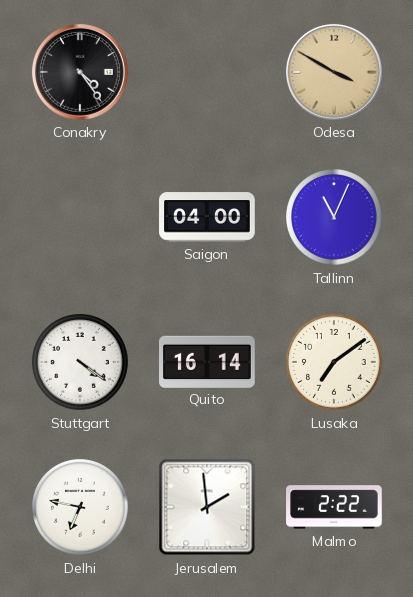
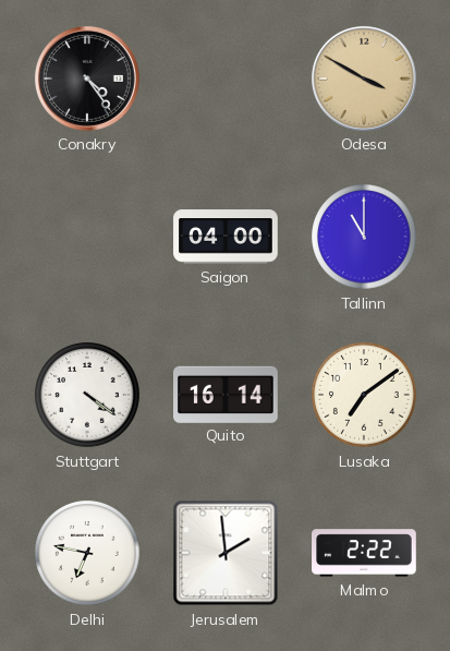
Tallinn: 11:04 -> 11:00
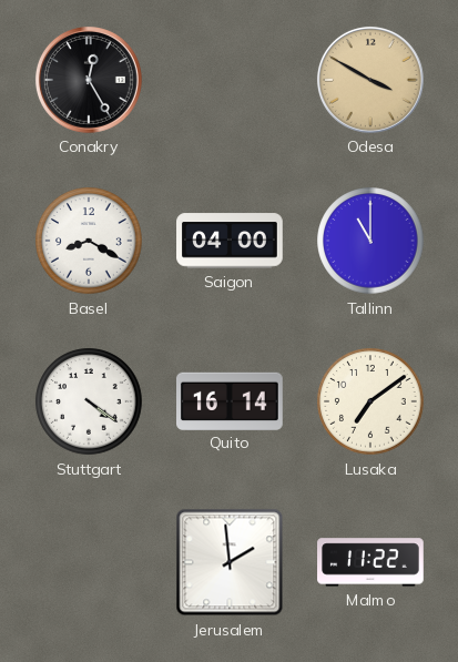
Conakry: 4:24 -> 12:25
Basel: none -> 8:20
Delhi: 6:47 -> none
Malmo: 2:22 -> 11:22
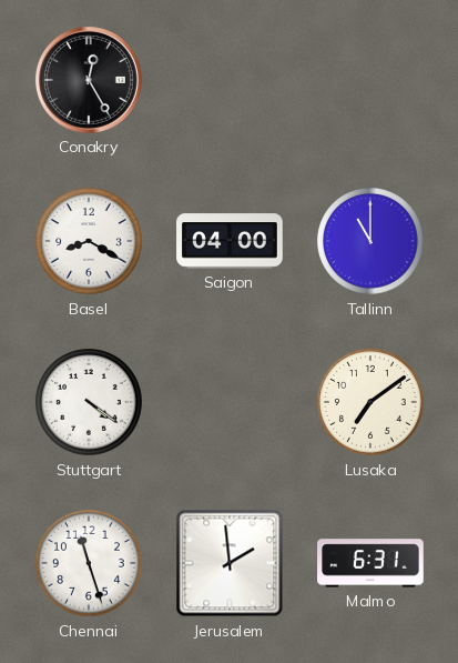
Odesa: 3:50 -> none
Quito: 16:14 -> none
Chennai: none -> 11:27
Malmo: 11:22 -> 6:31
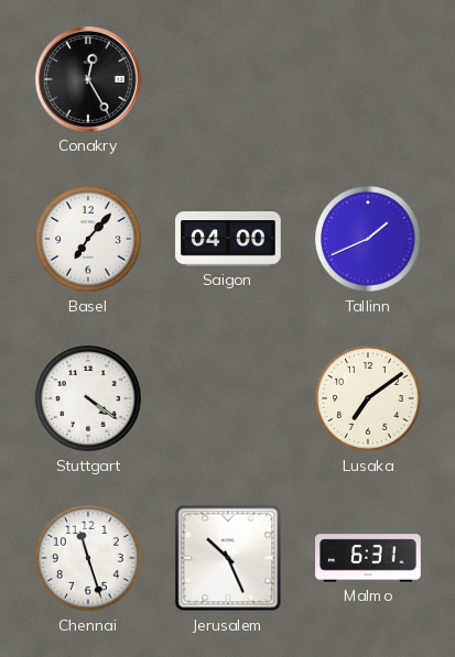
Basel: 8:20 -> 7:07
Tallinn: 11:00 -> 1:41
Jerusalem: 1:59 -> 10:26
